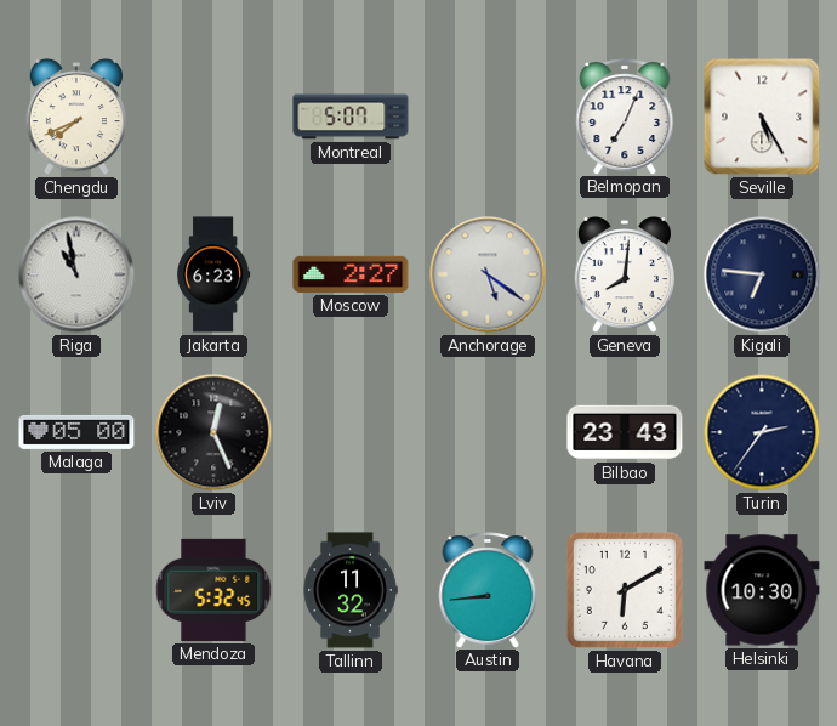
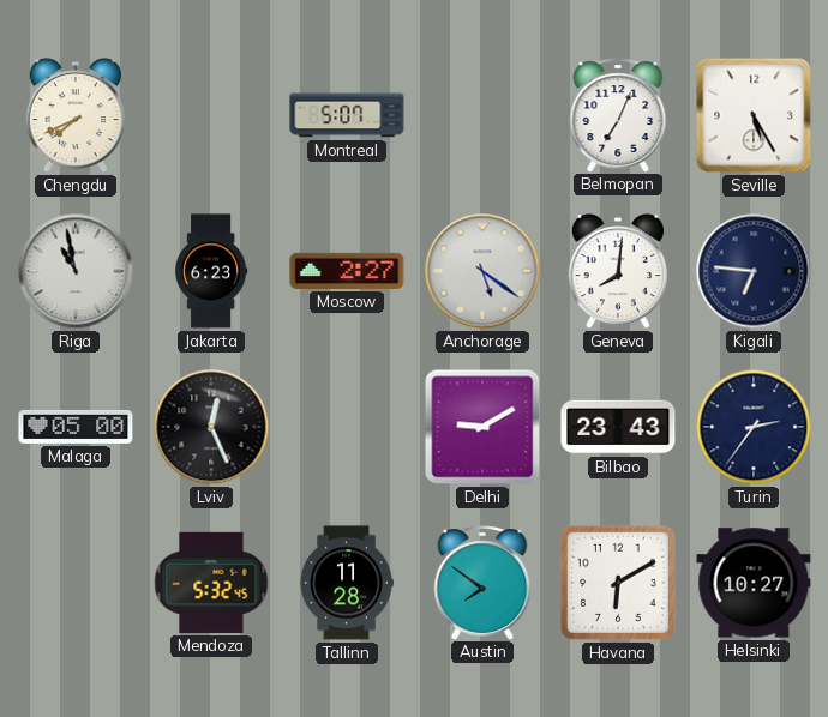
Delhi: none -> 9:10
Tallinn: 11:32 -> 11:28
Austin: 8:44 -> 7:51
Helsinki: 10:30 -> 10:27
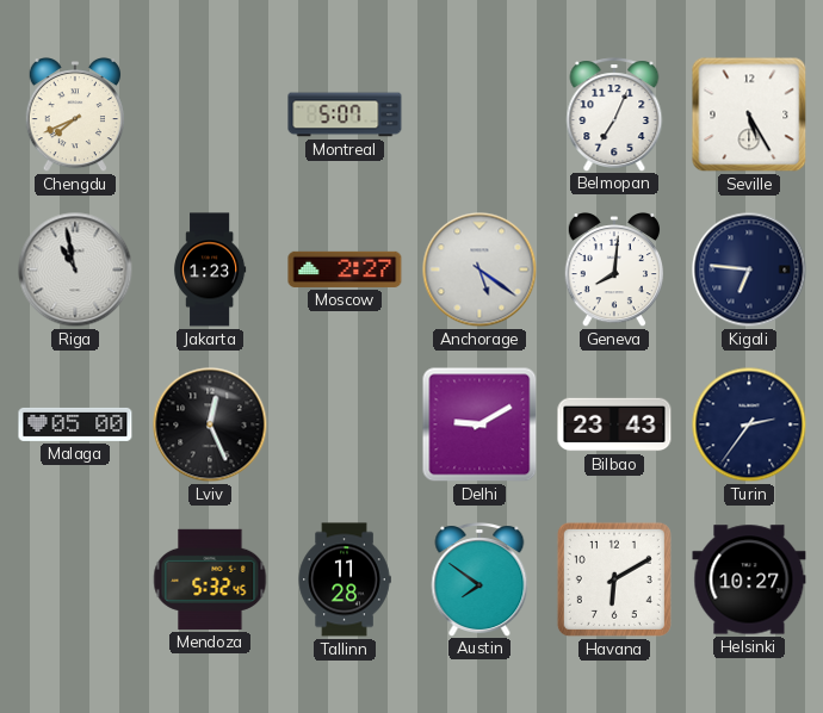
Jakarta: 6:23 -> 1:23
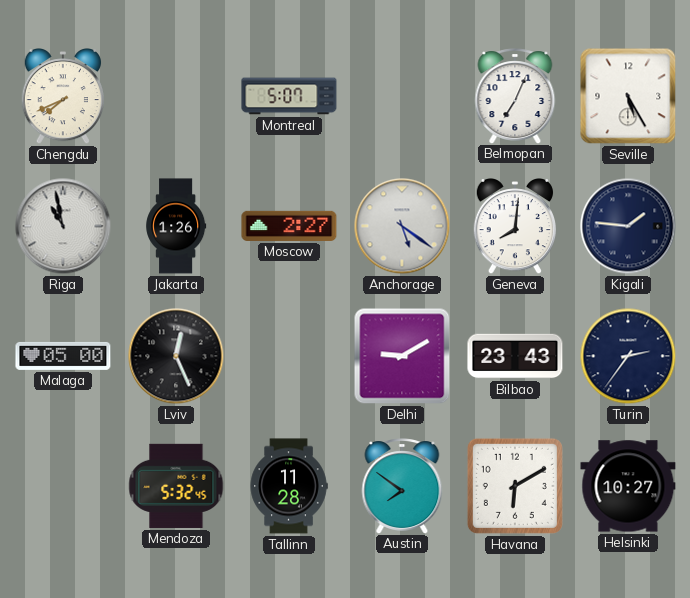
Jakarta: 1:23 -> 1:26
Kigali: 6:46 -> 1:46
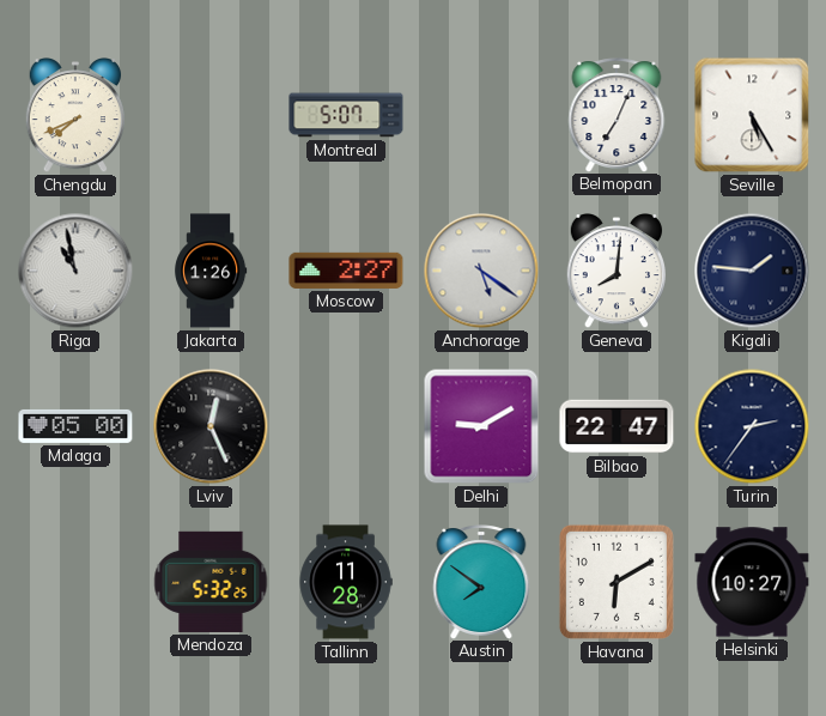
Bilbao: 23:43 -> 22:47
Mendoza: 5:32:45 -> 5:32:25
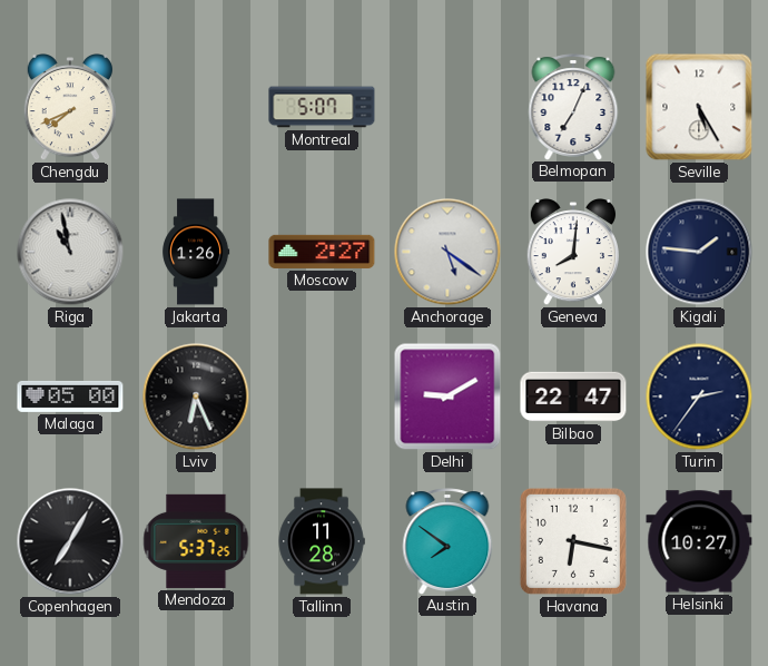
Lviv: 12:26 -> 6:26
Copenhagen: none -> 7:05
Mendoza: 5:32 -> 5:37
Havana: 6:10 -> 6:17
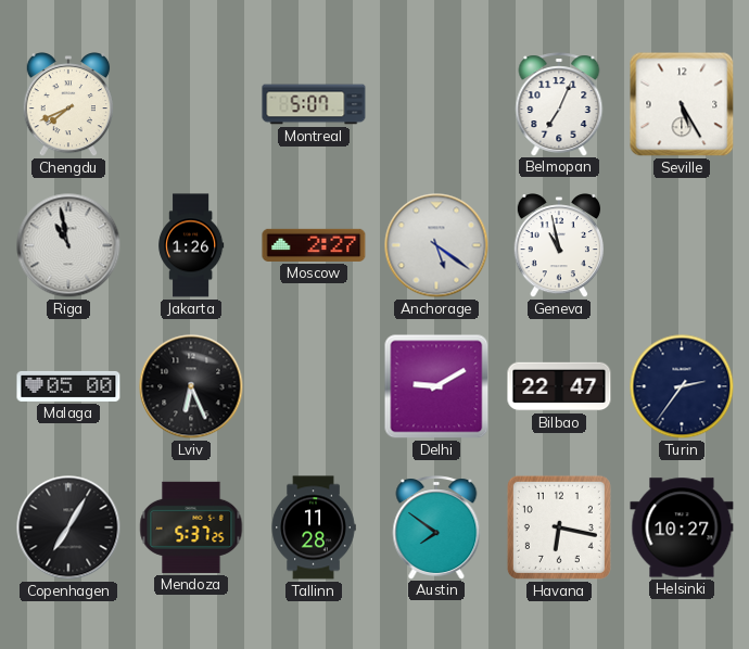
Geneva: 8:01 -> 10:58
Kigali: 1:46 -> none
